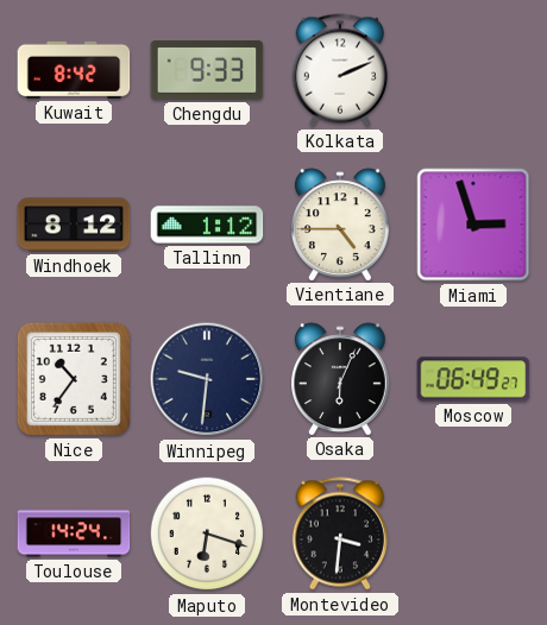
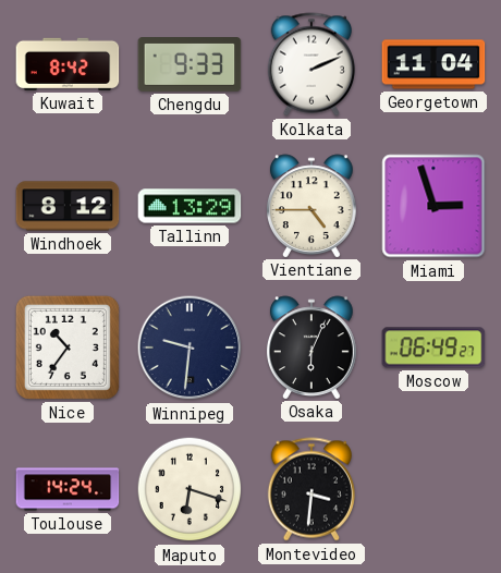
Georgetown: none -> 11:04
Tallinn: 1:12 -> 13:29
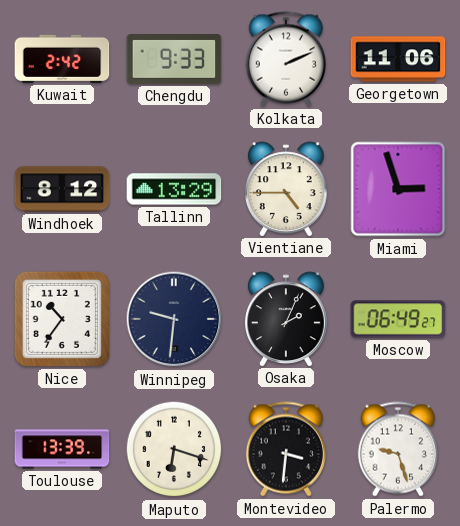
Kuwait: 8:42 -> 2:42
Georgetown: 11:04 -> 11:06
Osaka: 6:04 -> 2:04
Toulouse: 14:24 -> 13:39
Palermo: none -> 9:27
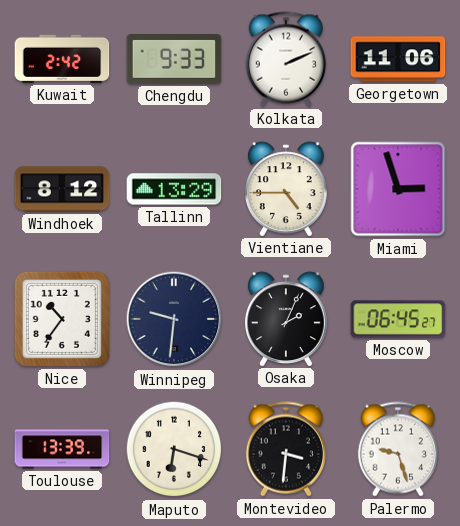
Moscow: 06:49 -> 06:45
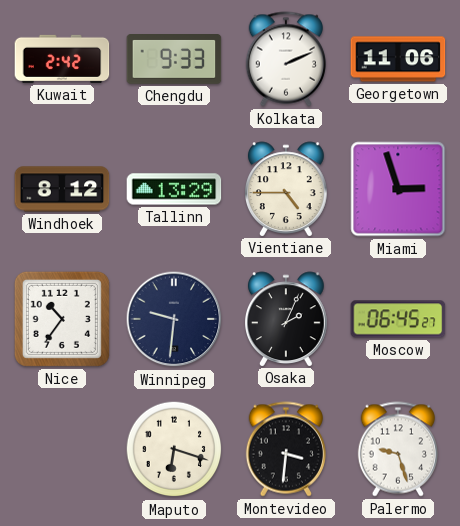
Toulouse: 13:39 -> none
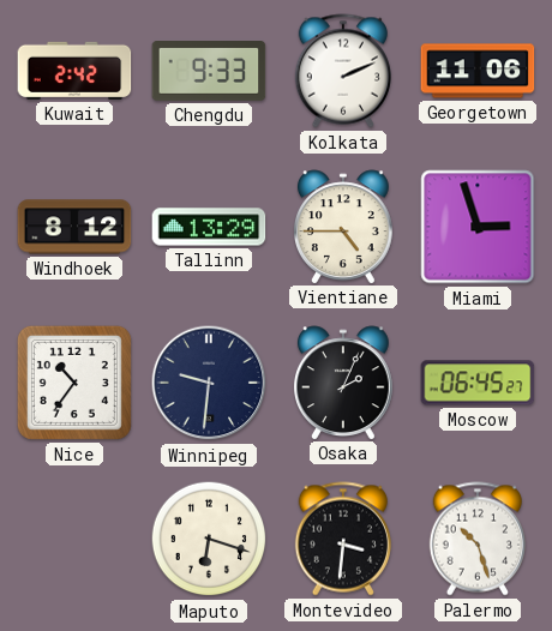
Palermo: 9:27 -> 10:27
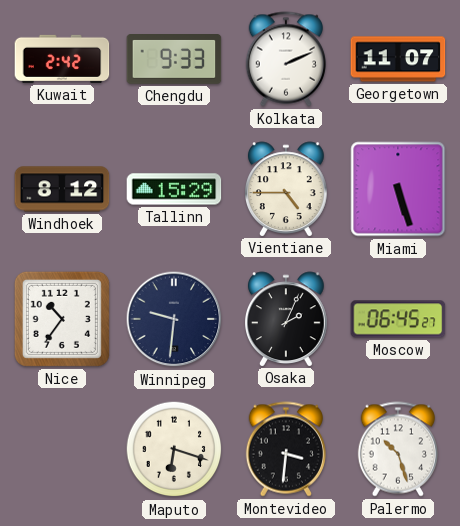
Georgetown: 11:06 -> 11:07
Tallinn: 13:29 -> 15:29
Miami: 2:57 -> 5:27
